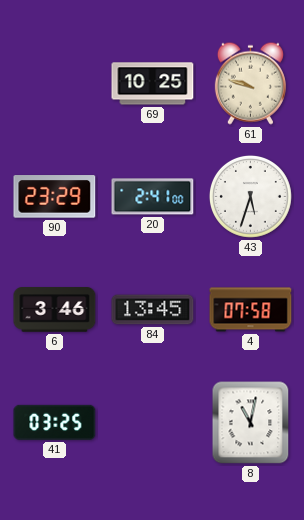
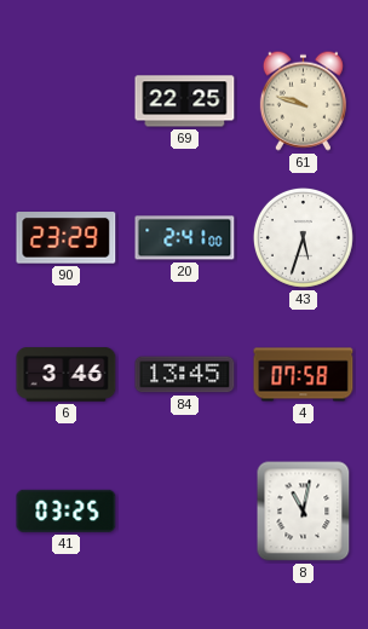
69: 10:25 -> 22:25
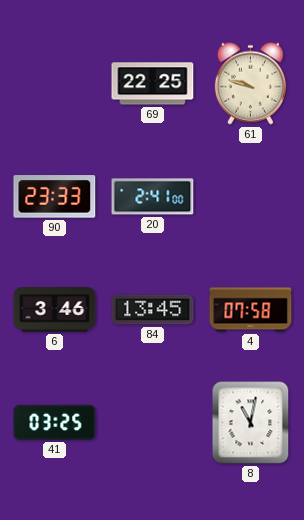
90: 23:29 -> 23:33
43: 5:33 -> none
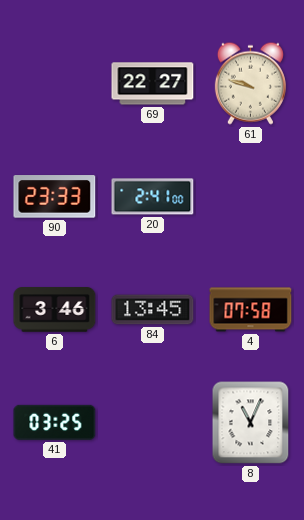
69: 22:25 -> 22:27
8: 11:02 -> 11:04
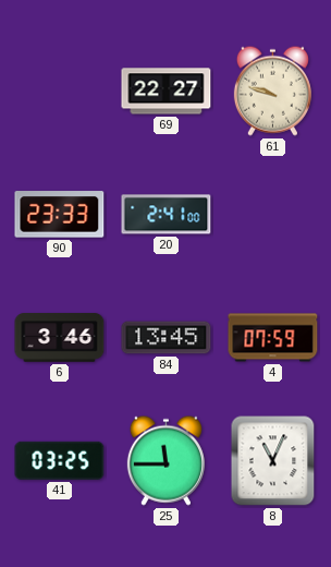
4: 07:58 -> 07:59
25: none -> 11:45
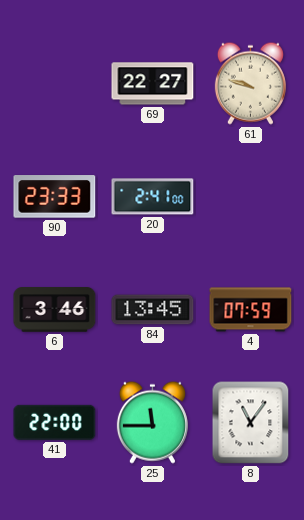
41: 03:25 -> 22:00
8: 11:04 -> 11:06
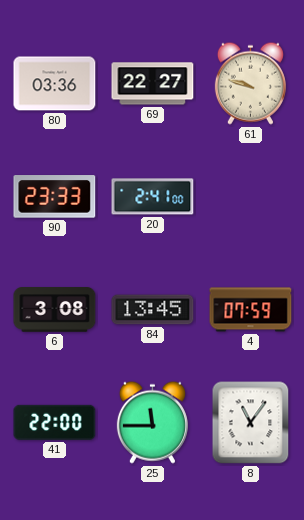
80: none -> 03:36
6: 3:46 -> 3:08
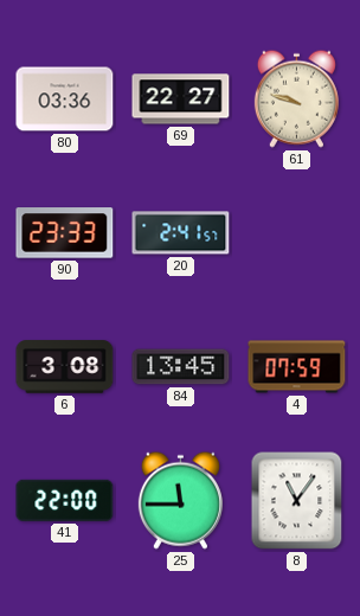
20: 2:41:00 -> 2:41:57
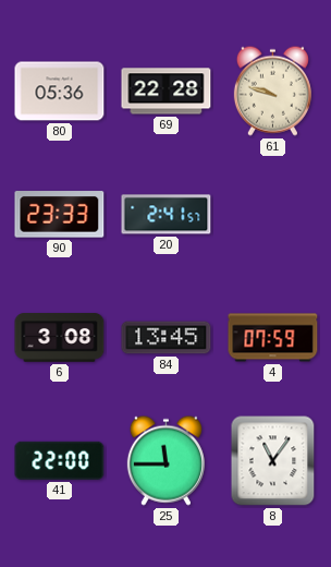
80: 03:36 -> 05:36
69: 22:27 -> 22:28
